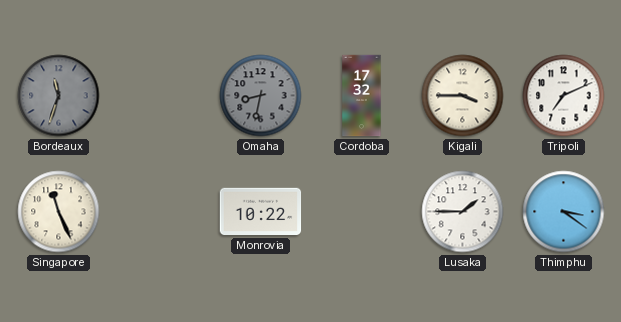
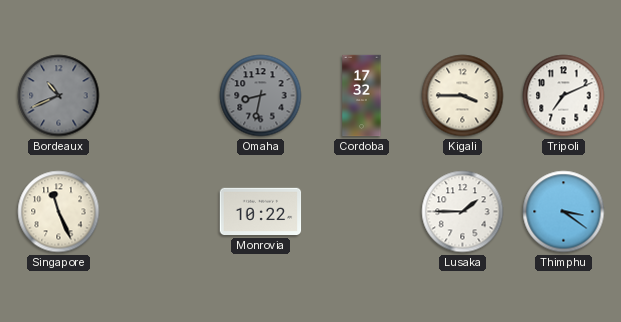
Bordeaux: 11:33 -> 10:41
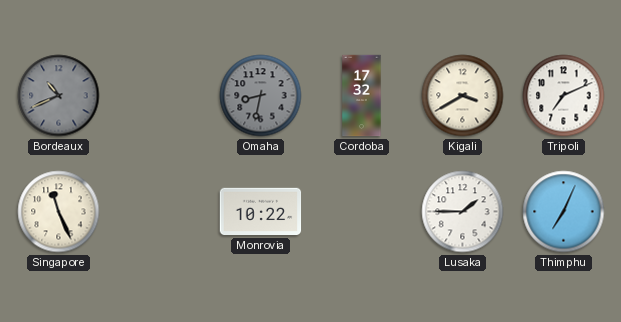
Kigali: 3:45 -> 3:40
Thimphu: 3:21 -> 7:04
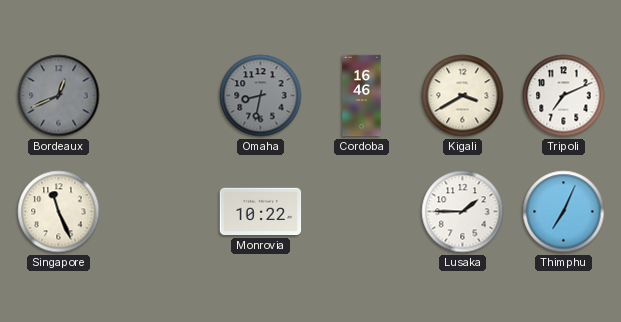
Bordeaux: 10:41 -> 12:41
Cordoba: 17:32 -> 16:46
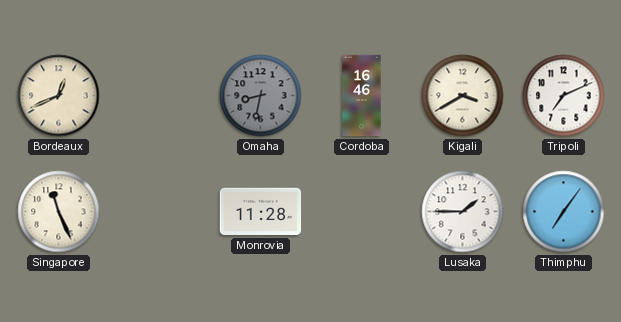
Bordeaux dial: grey -> cream
Monrovia: 10:22 -> 11:28
Thimphu: 7:04 -> 7:06
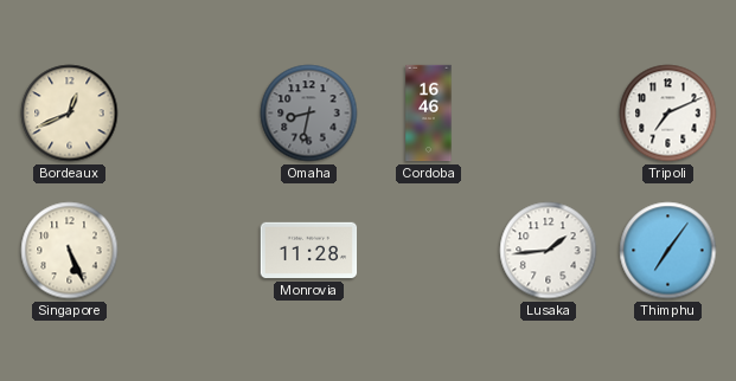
Kigali: 3:40 -> none
Singapore: 11:26 -> 5:26
Lusaka: 1:45 -> 1:44
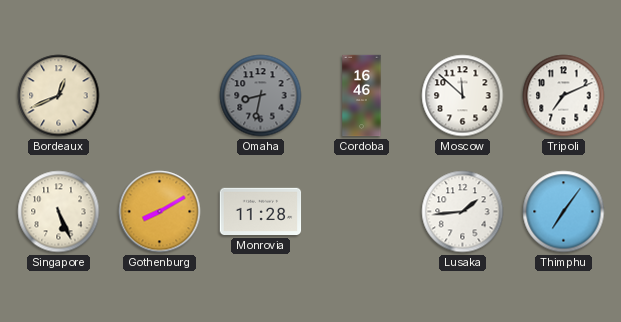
Moscow: none -> 11:52
Gothenburg: none -> 8:10
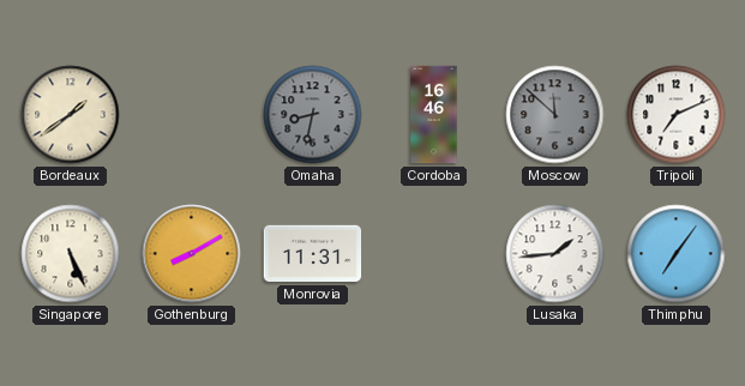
Bordeaux: 12:41 -> 1:39
Moscow dial: white -> grey
Monrovia: 11:28 -> 11:31
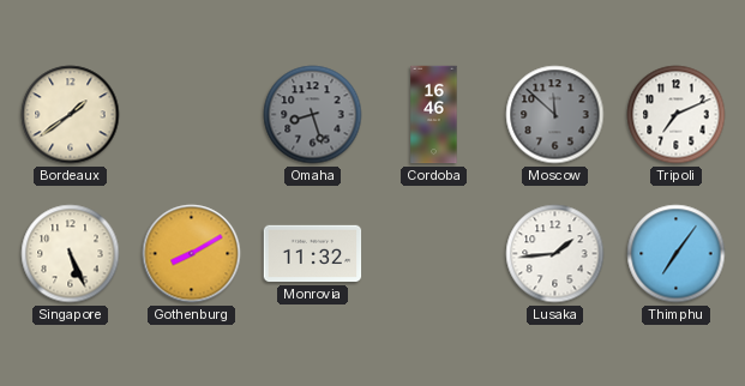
Omaha: 8:32 -> 8:27
Monrovia: 11:31 -> 11:32
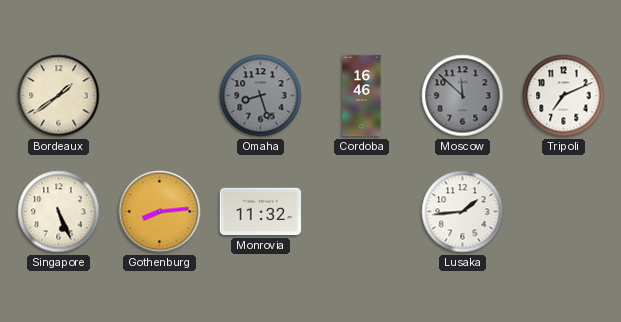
Gothenburg: 8:10 -> 8:14
Thimphu: 7:06 -> none
